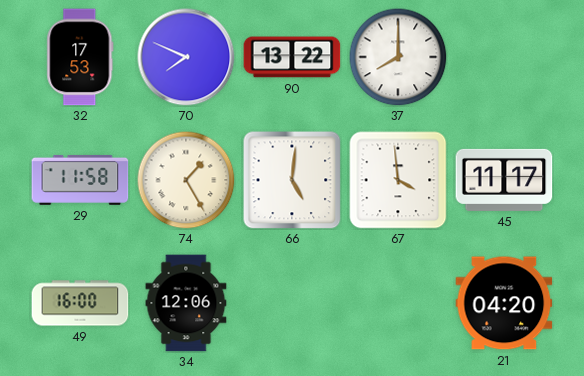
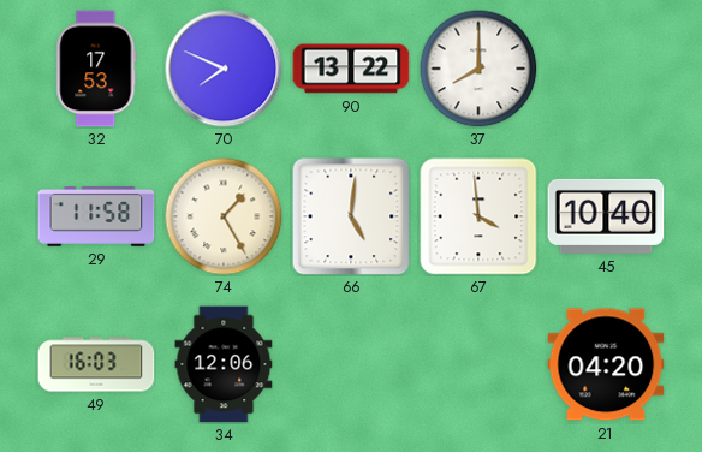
45: 11:17 -> 10:40
49: 16:00 -> 16:03
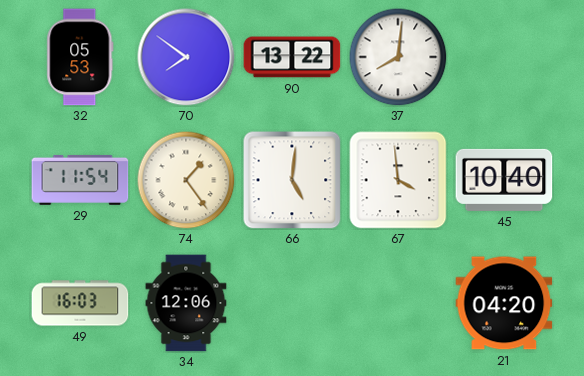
32: 17:53 -> 05:53
70: 7:49 -> 7:51
37: 8:00 -> 8:01
29: 11:58 -> 11:54
74: 1:25 -> 1:24
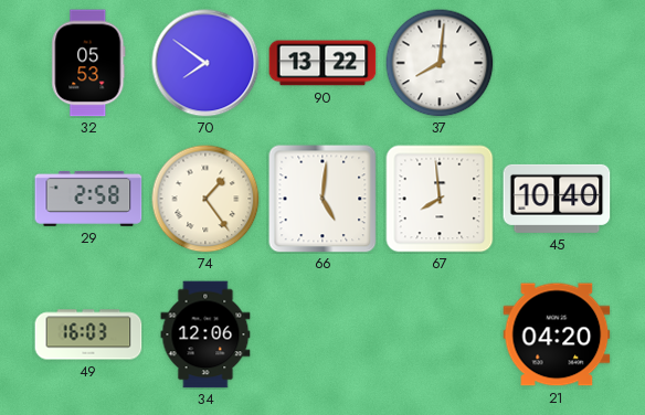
29: 11:54 -> 2:58
67: 3:59 -> 7:59
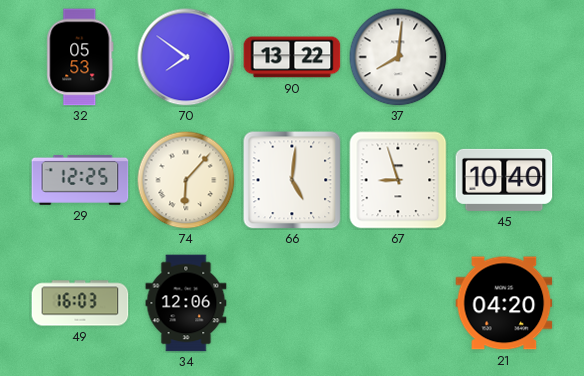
29: 2:58 -> 12:25
74: 1:24 -> 6:07
67: 7:59 -> 8:57
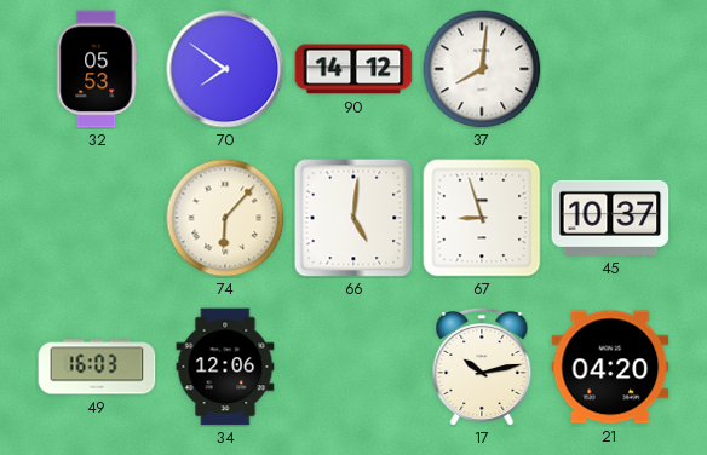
90: 13:22 -> 14:12
29: 12:25 -> none
45: 10:40 -> 10:37
17: none -> 10:13
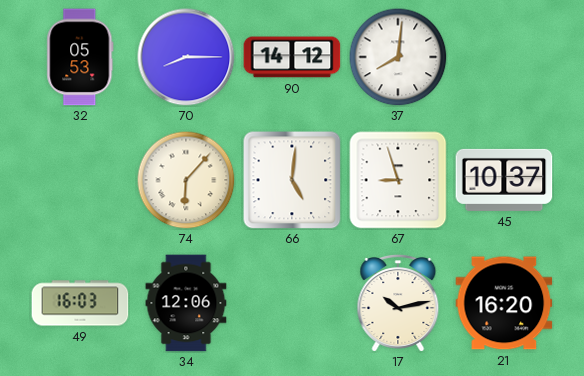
70: 7:51 -> 8:15
21: 04:20 -> 16:20
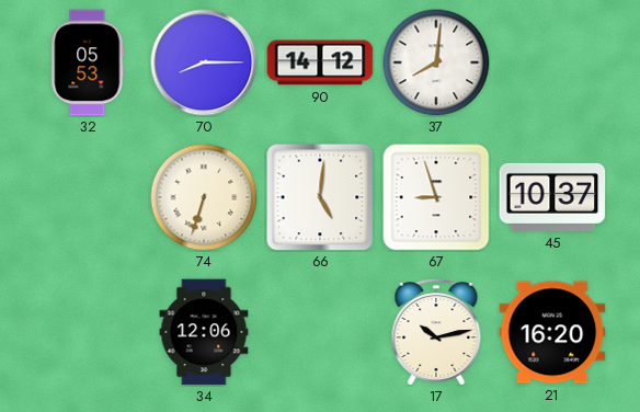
74: 6:07 -> 6:33
49: 16:03 -> none
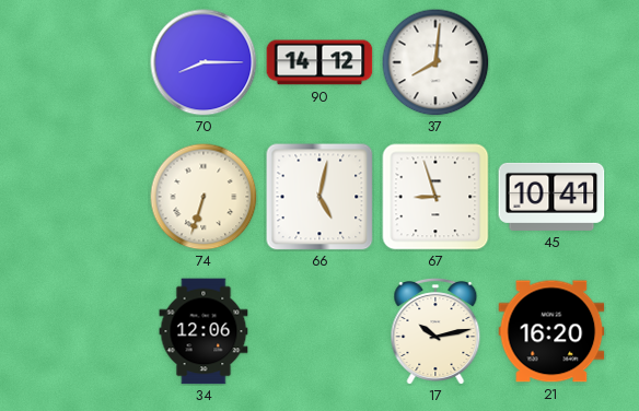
32: 05:53 -> none
66: 5:01 -> 5:02
45: 10:37 -> 10:41
